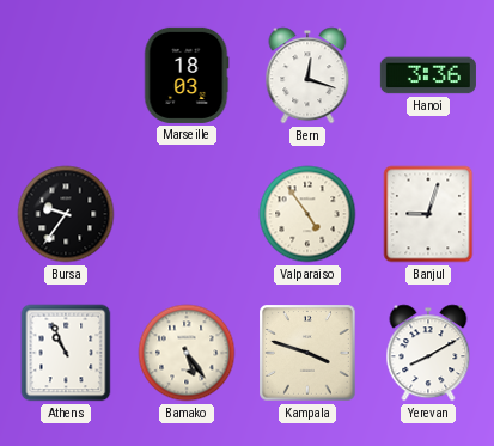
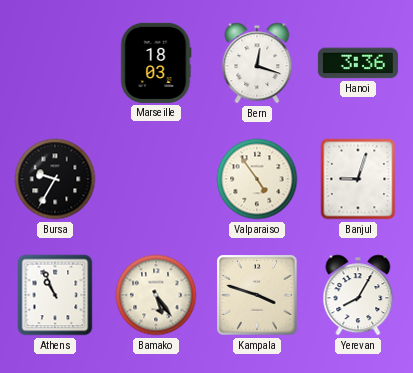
Bursa: 9:36 -> 9:35
Yerevan: 8:10 -> 8:05
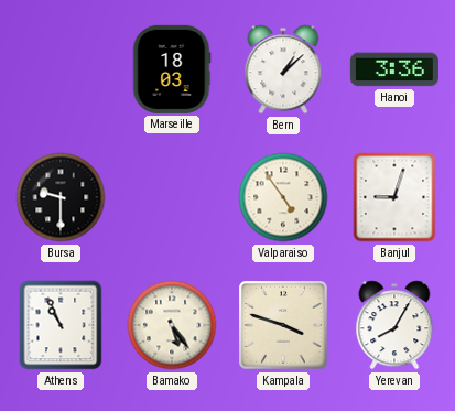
Bern: 12:18 -> 1:08
Bursa: 9:35 -> 9:30
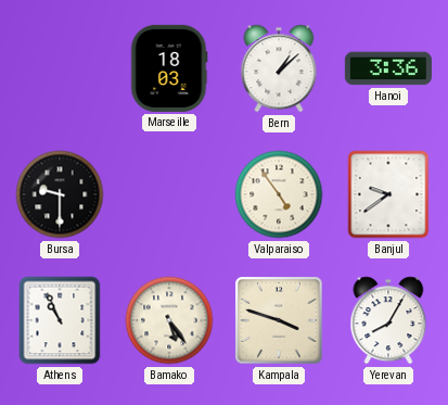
Banjul: 9:03 -> 9:39
